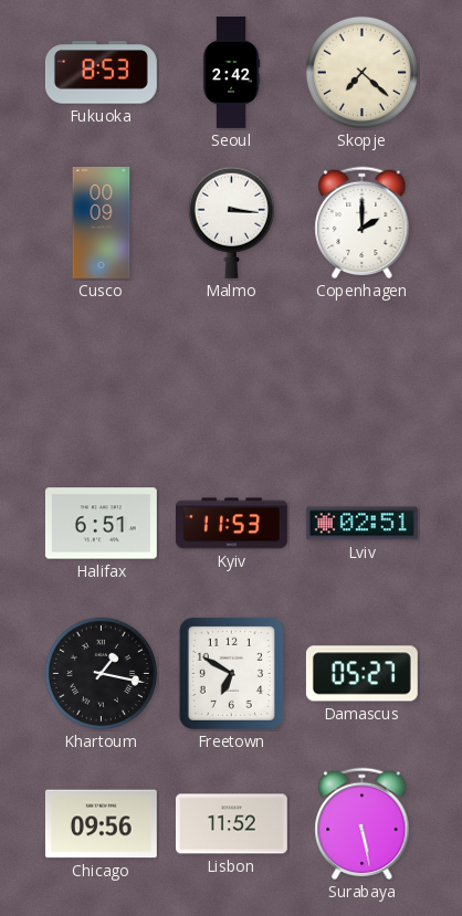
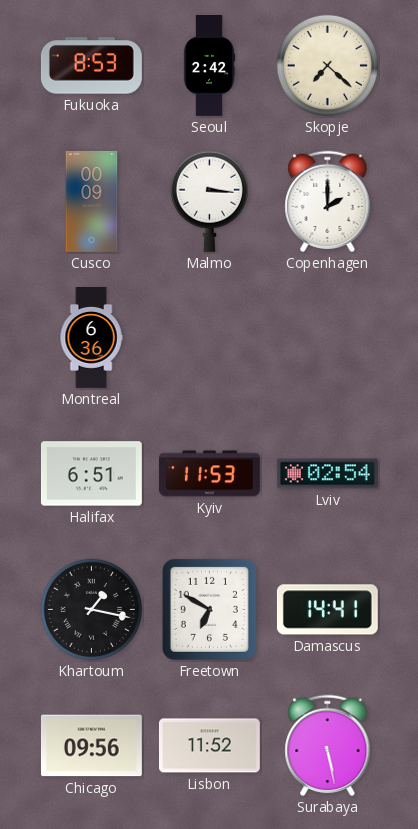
Montreal: none -> 6:36
Lviv: 02:51 -> 02:54
Damascus: 05:27 -> 14:41
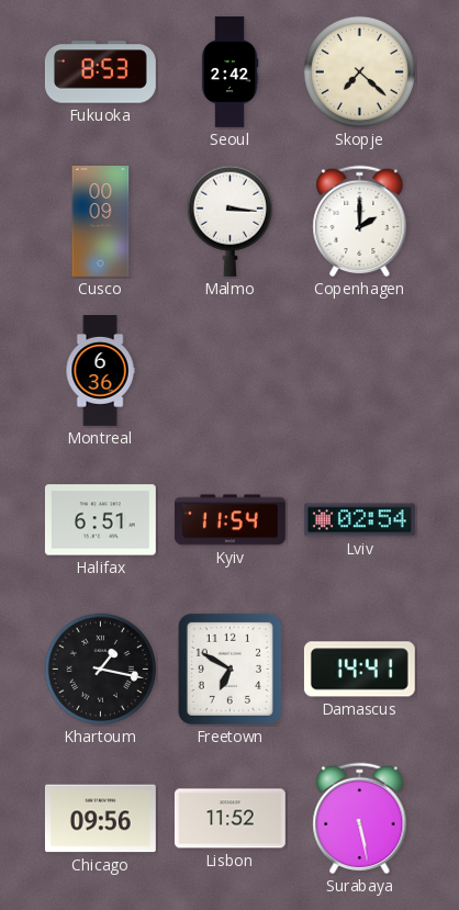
Kyiv: 11:53 -> 11:54
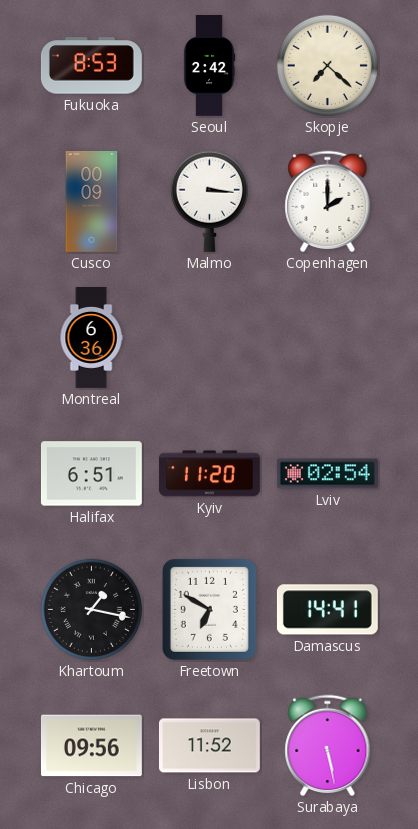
Kyiv: 11:54 -> 11:20
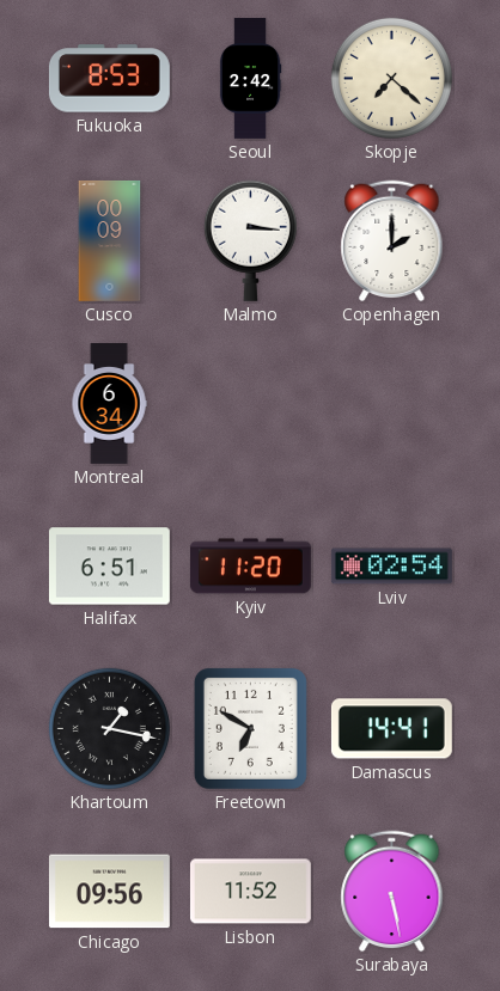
Montreal: 6:36 -> 6:34
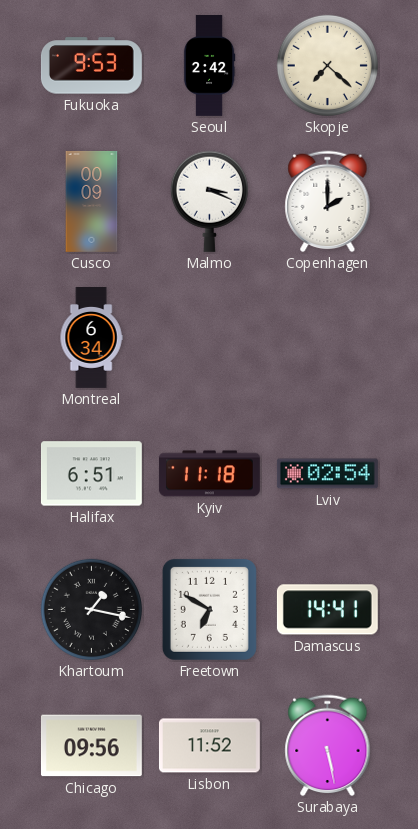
Fukuoka: 8:53 -> 9:53
Malmo: 3:16 -> 3:19
Kyiv: 11:20 -> 11:18
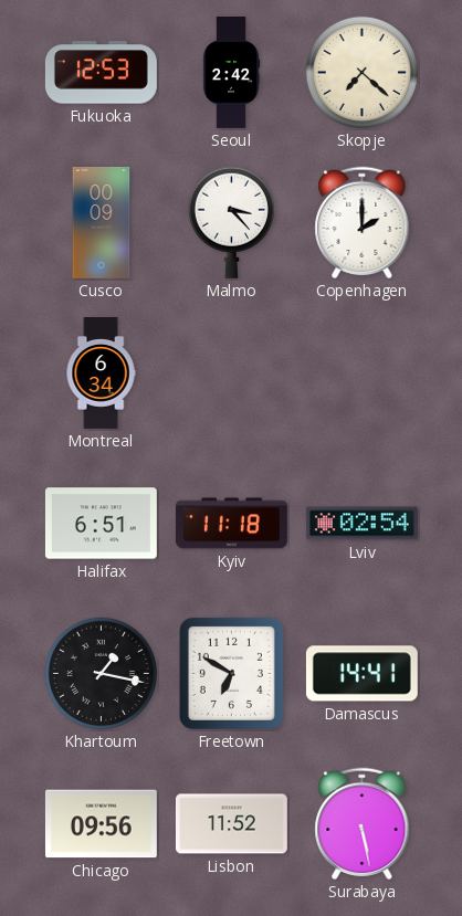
Fukuoka: 9:53 -> 12:53
Malmo: 3:19 -> 3:23
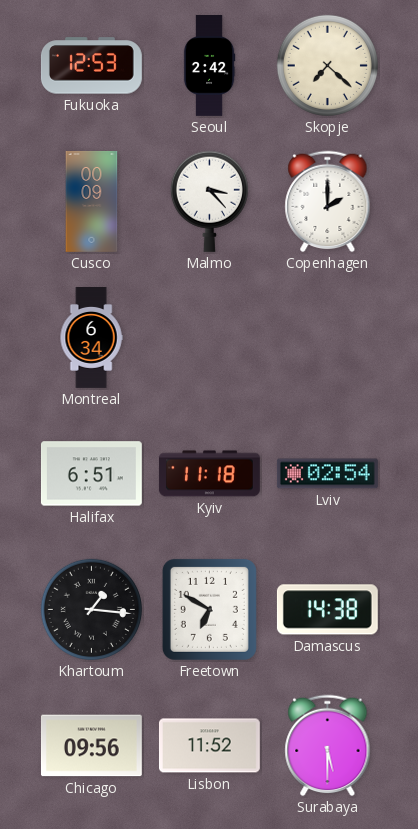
Khartoum: 1:17 -> 1:16
Damascus: 14:41 -> 14:38
Surabaya: 5:28 -> 5:30
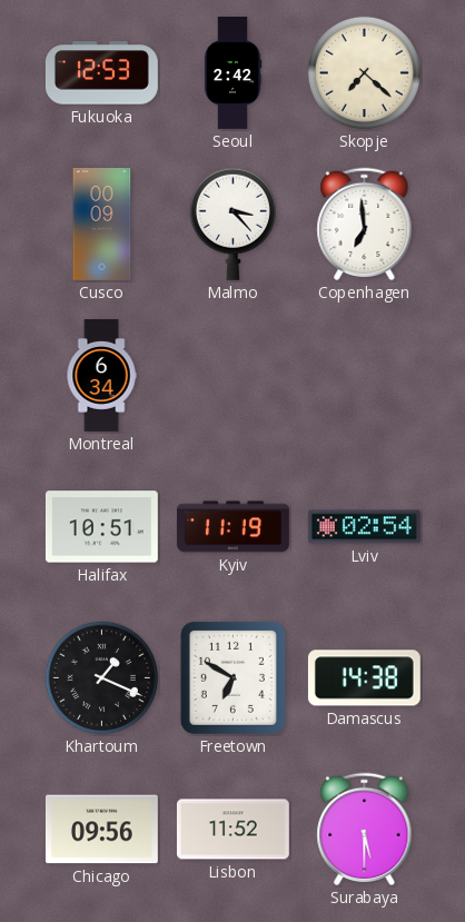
Copenhagen: 2:00 -> 6:59
Halifax: 6:51 -> 10:51
Kyiv: 11:18 -> 11:19
Khartoum: 1:16 -> 1:19
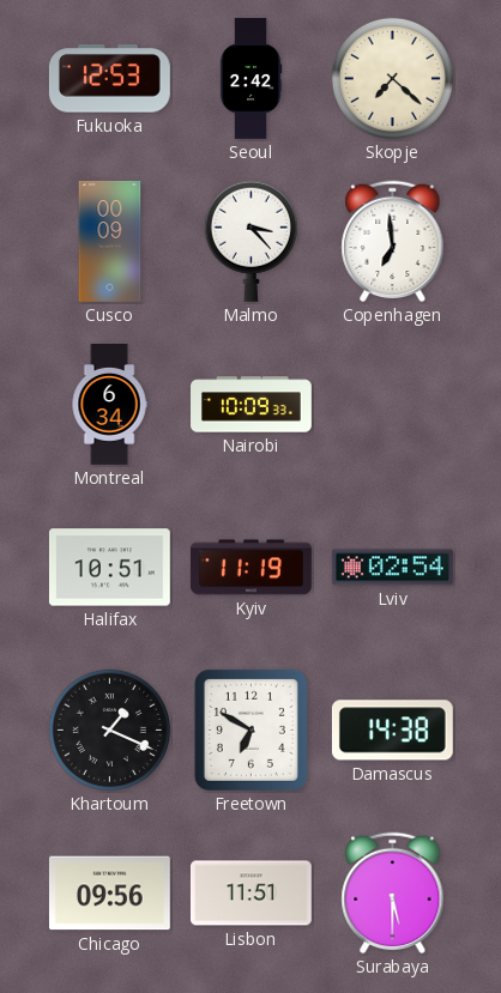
Nairobi: none -> 10:09
Lisbon: 11:52 -> 11:51
